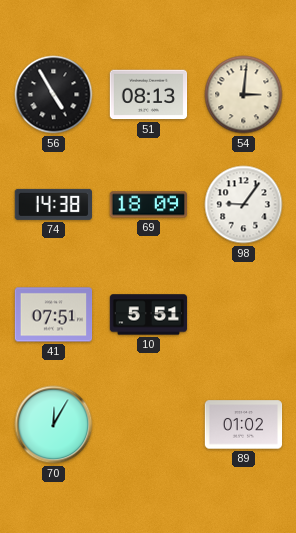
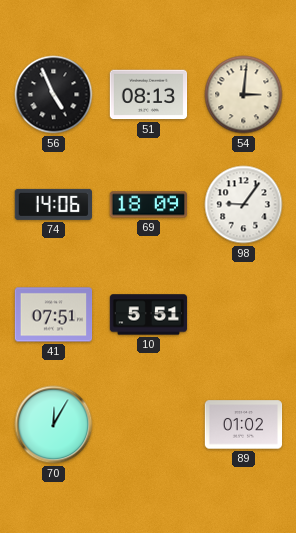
56: 4:55 -> 4:56
74: 14:38 -> 14:06
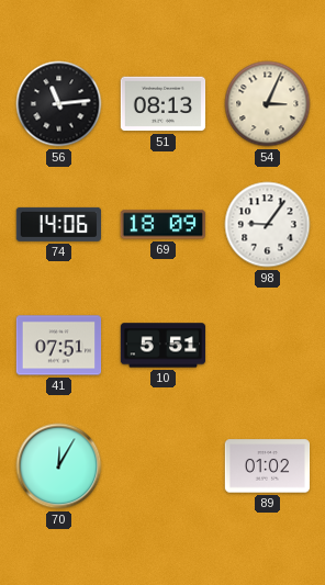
56: 4:56 -> 11:14
54: 3:01 -> 3:04
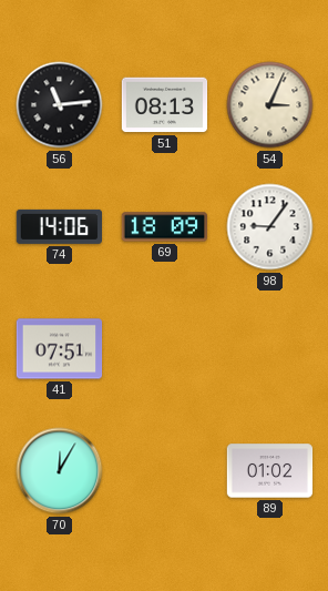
10: 5:51 -> none
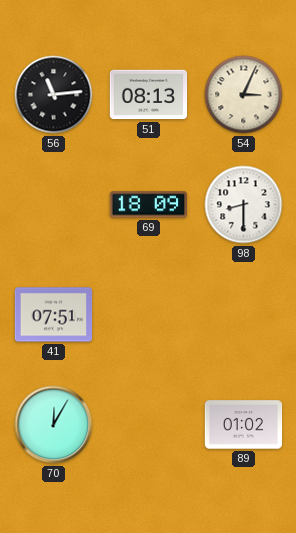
74: 14:06 -> none
98: 9:06 -> 8:30
